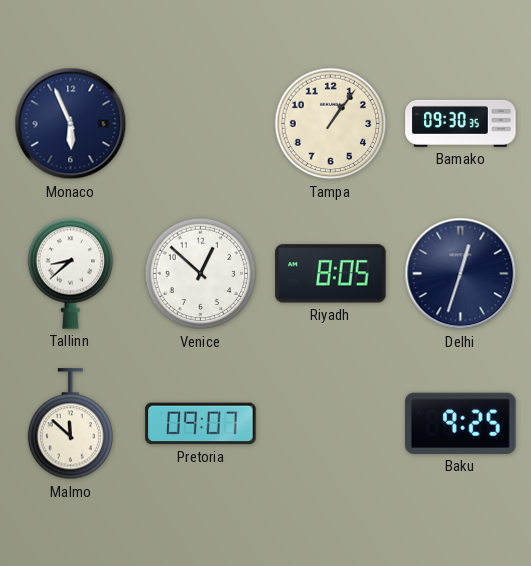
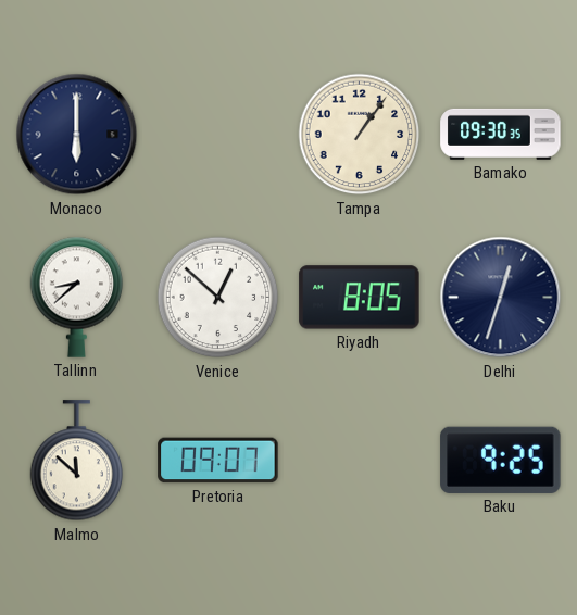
Monaco: 5:56 -> 6:00
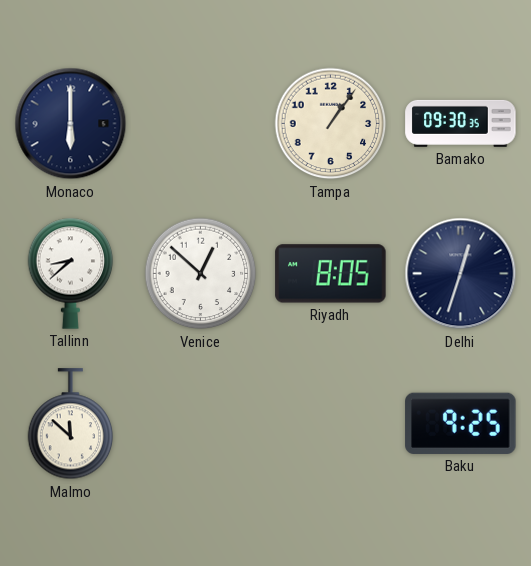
Pretoria: 09:07 -> none
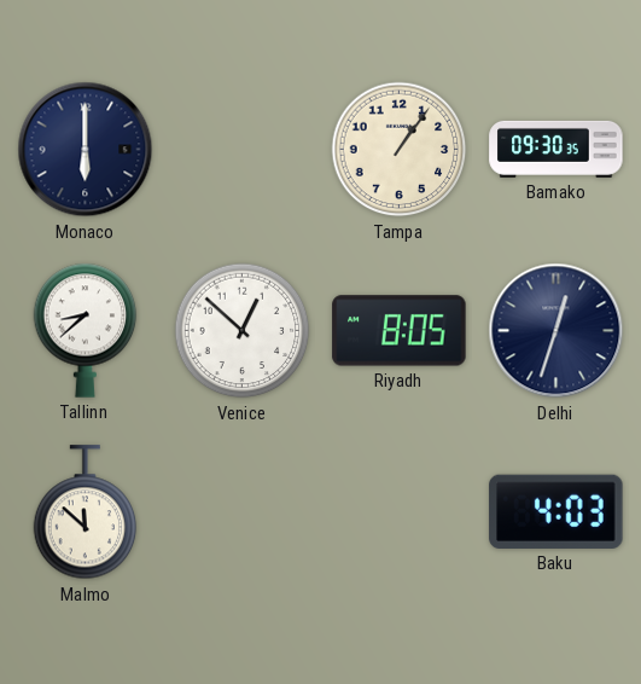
Baku: 9:25 -> 4:03
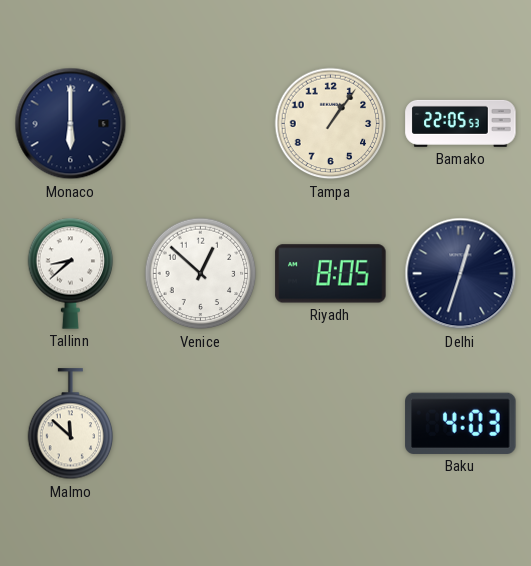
Bamako: 09:30 -> 22:05
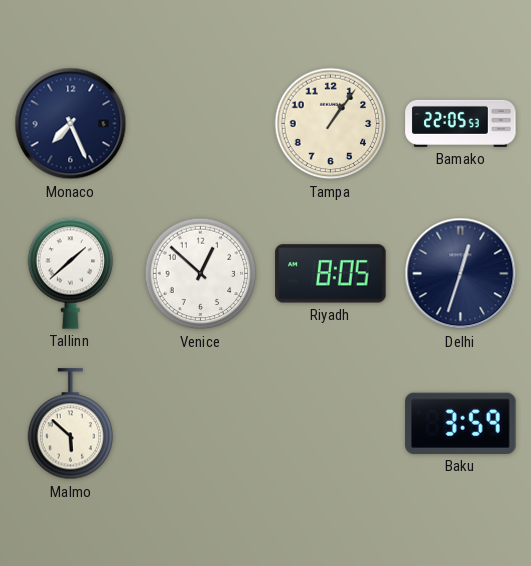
Monaco: 6:00 -> 7:26
Tallinn: 8:38 -> 1:38
Malmo: 11:52 -> 5:52
Baku: 4:03 -> 3:59
